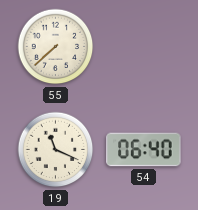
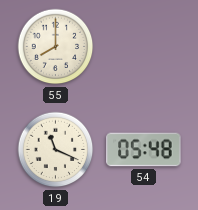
55: 7:38 -> 8:00
54: 06:40 -> 05:48
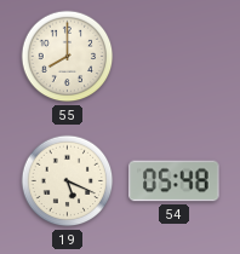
19: 11:19 -> 5:19
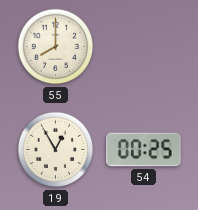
19: 5:19 -> 12:55
54: 05:48 -> 00:25
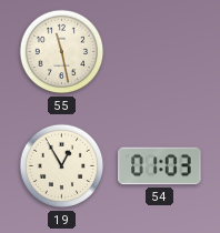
55: 8:00 -> 11:28
54: 00:25 -> 01:03
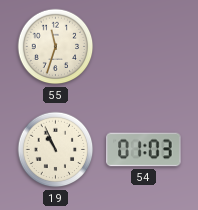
55: 11:28 -> 11:33
19: 12:55 -> 10:56
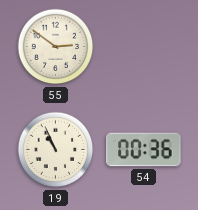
55: 11:33 -> 2:51
54: 01:03 -> 00:36
